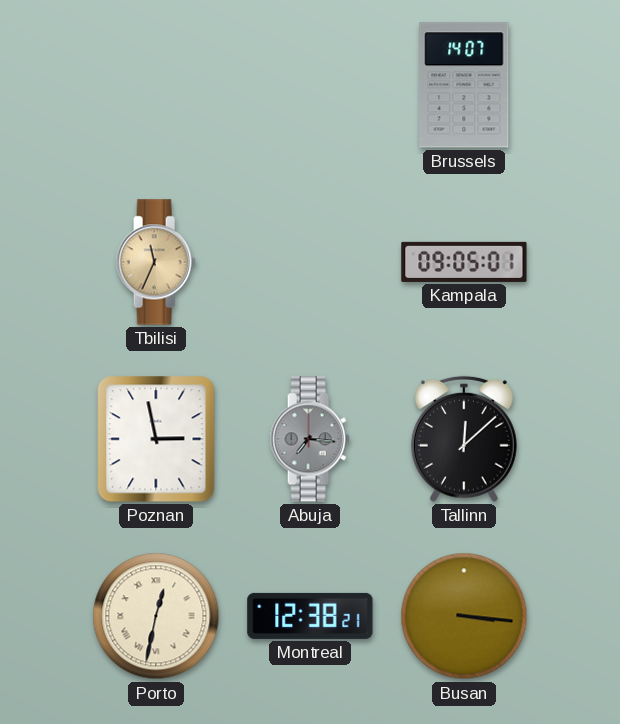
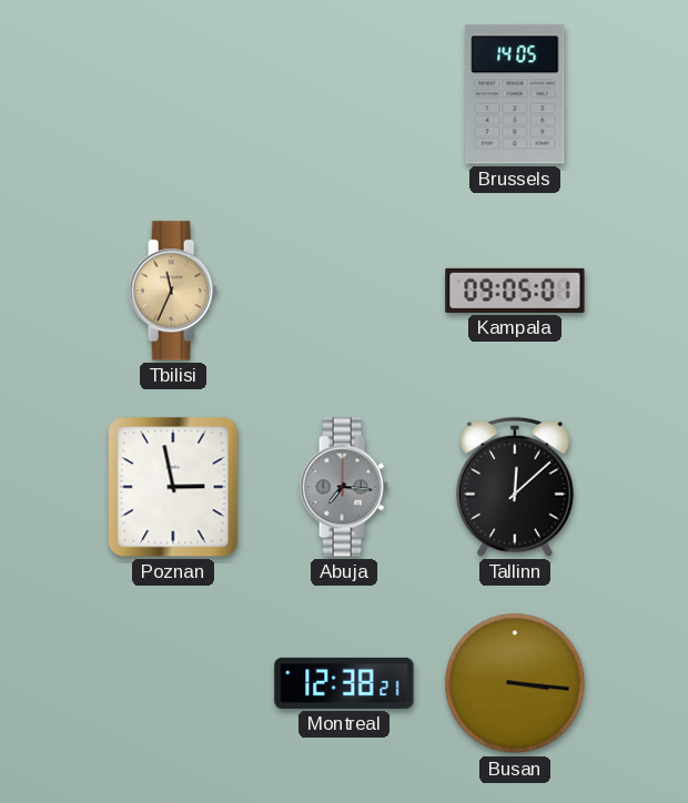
Brussels: 14:07 -> 14:05
Porto: 12:32 -> none
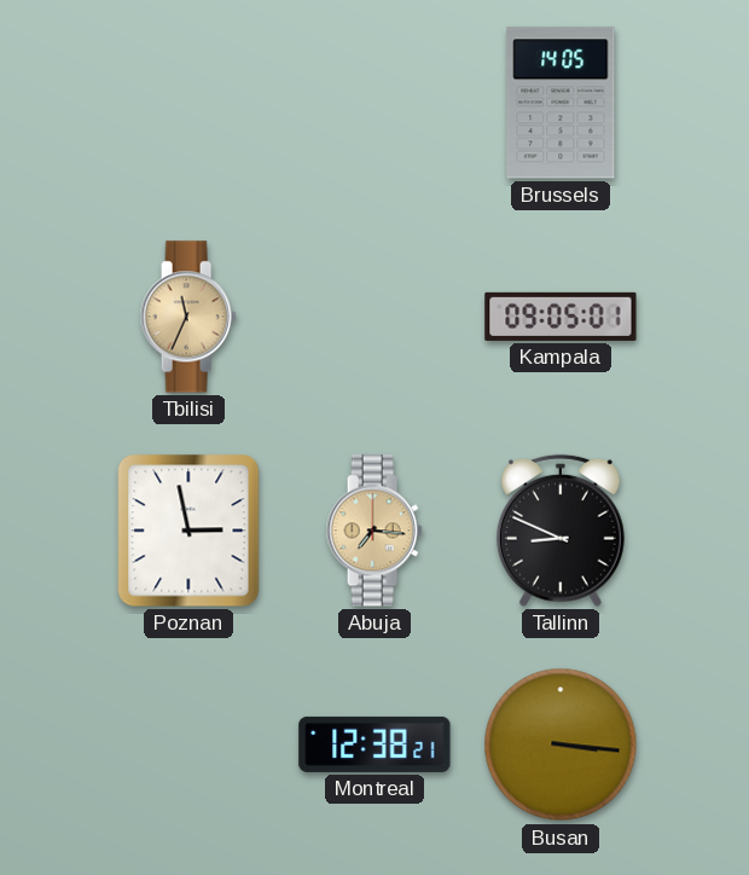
Abuja dial: grey -> champagne
Tallinn: 12:08 -> 8:49
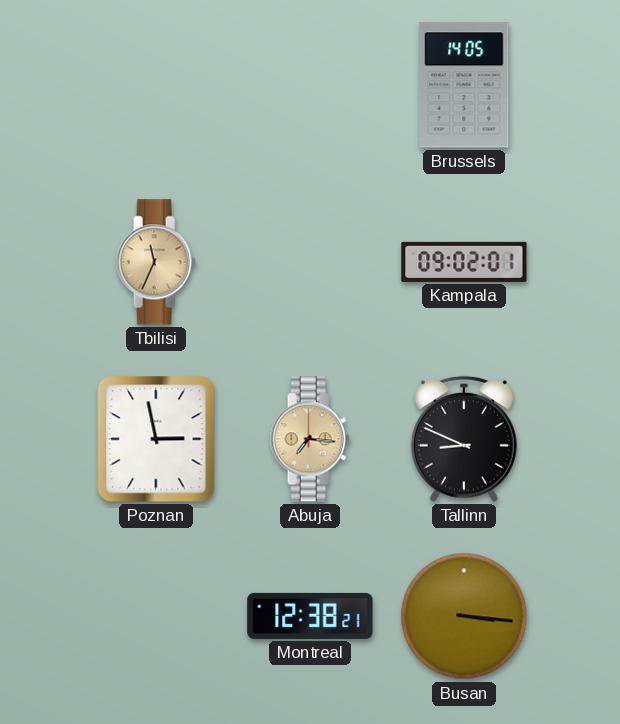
Kampala: 09:05 -> 09:02
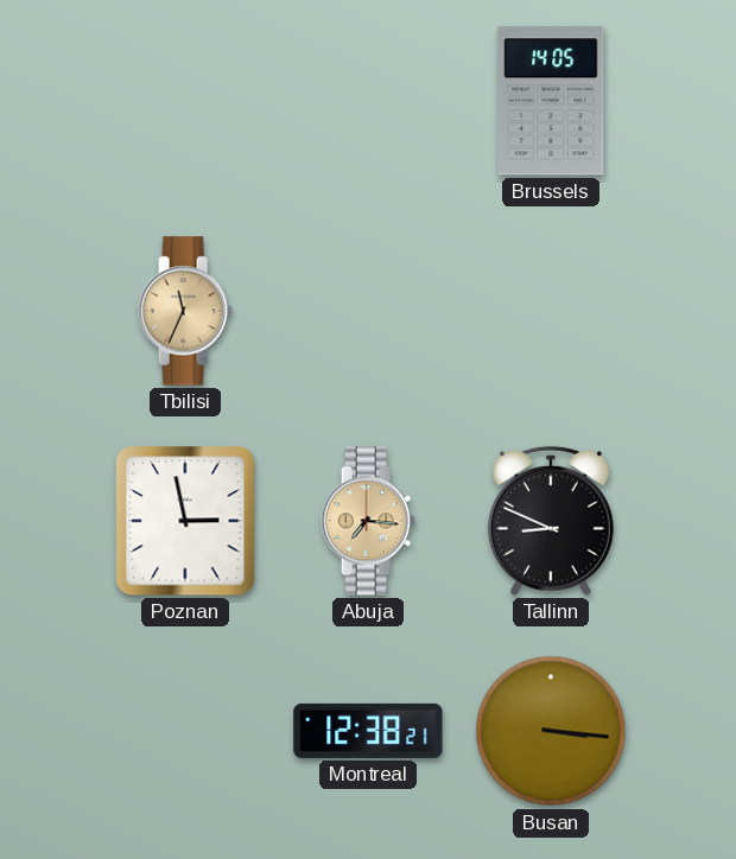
Kampala: 09:02 -> none
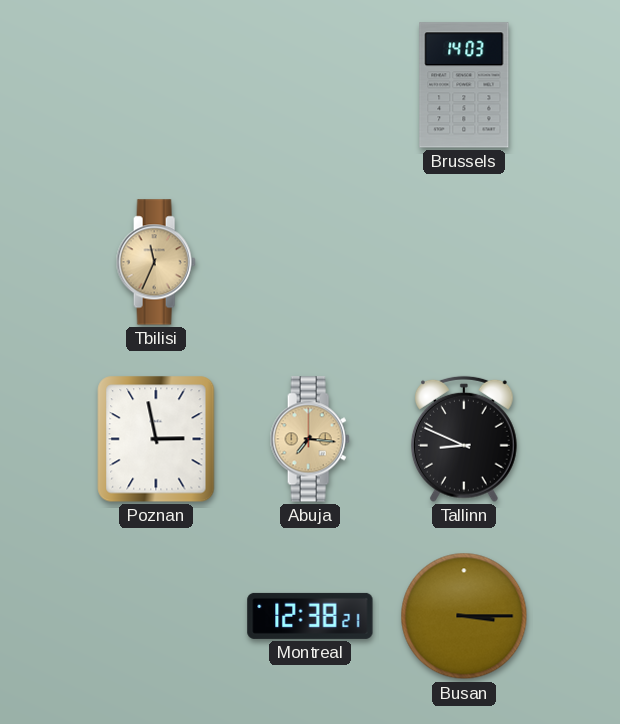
Brussels: 14:05 -> 14:03
Busan: 3:16 -> 3:15
